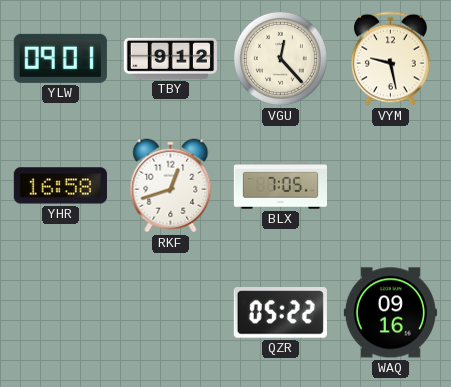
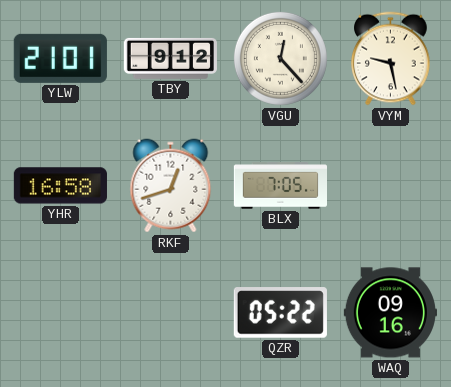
YLW: 09:01 -> 21:01
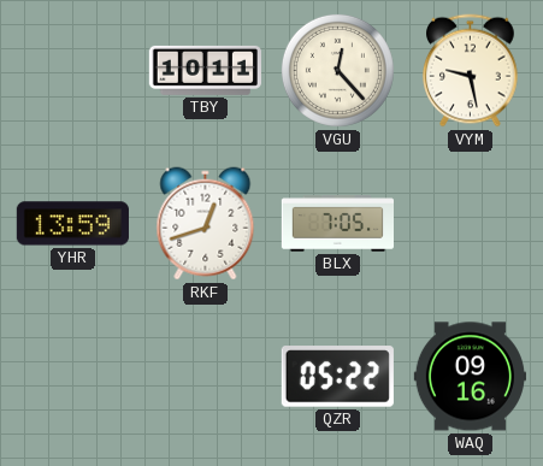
YLW: 21:01 -> none
TBY: 9:12 -> 10:11
YHR: 16:58 -> 13:59
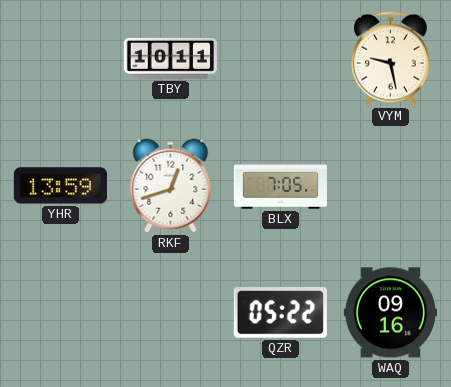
VGU: 12:23 -> none
